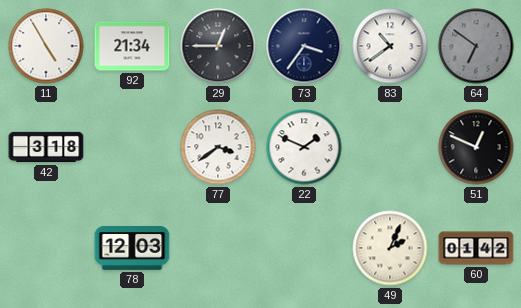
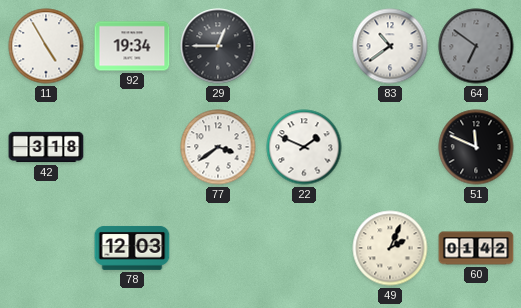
92: 21:34 -> 19:34
73: 3:36 -> none
51: 12:49 -> 11:49
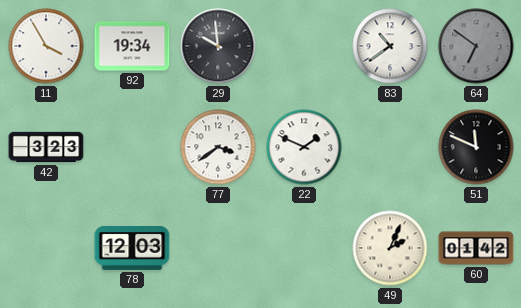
11: 4:55 -> 3:55
29: 12:45 -> 9:59
42: 3:18 -> 3:23
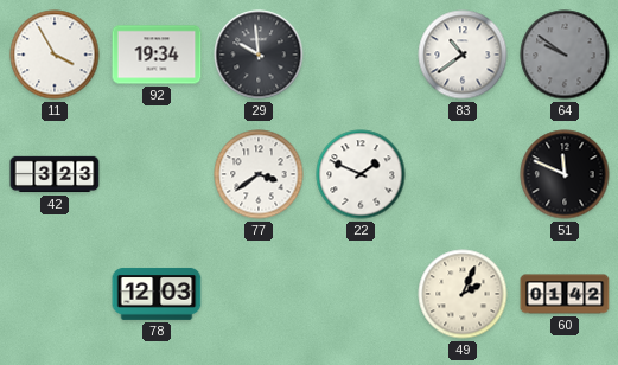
64: 6:51 -> 9:51
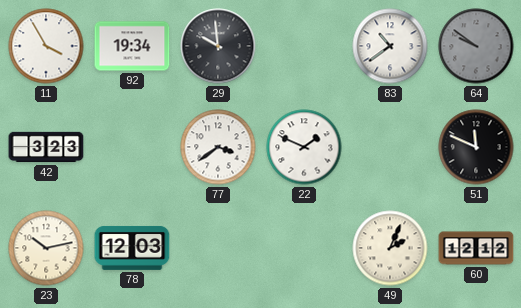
23: none -> 10:13
60: 01:42 -> 12:12
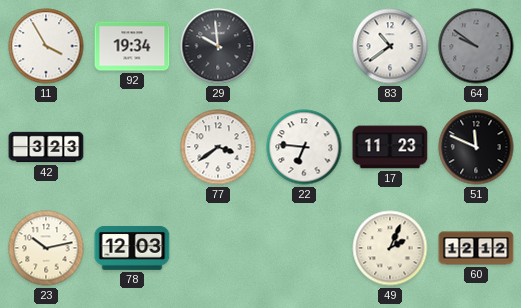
22: 1:49 -> 6:46
17: none -> 11:23
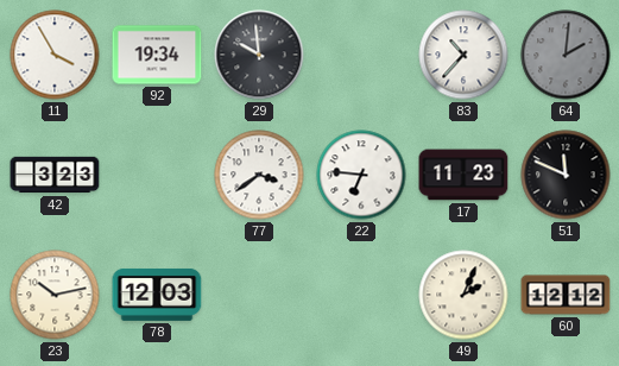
83: 10:39 -> 10:37
64: 9:51 -> 2:01
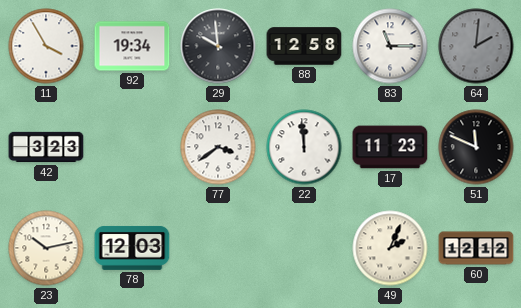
88: none -> 12:58
83: 10:37 -> 11:15
22: 6:46 -> 11:59
